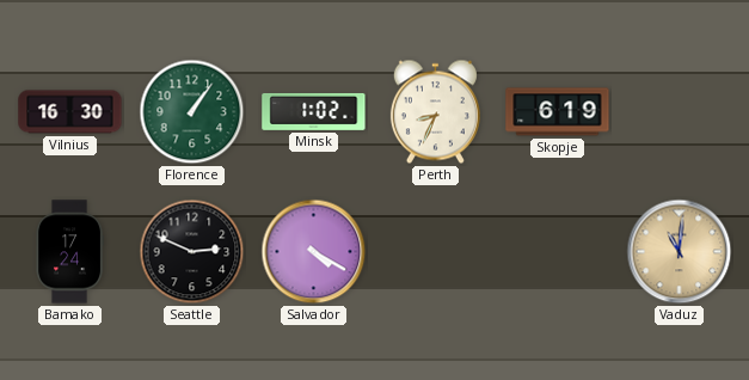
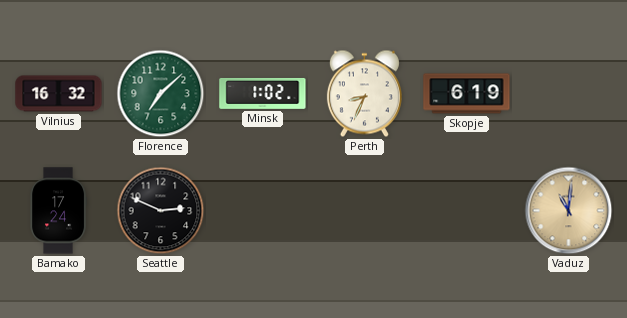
Vilnius: 16:30 -> 16:32
Florence: 1:06 -> 7:08
Salvador: 4:20 -> none
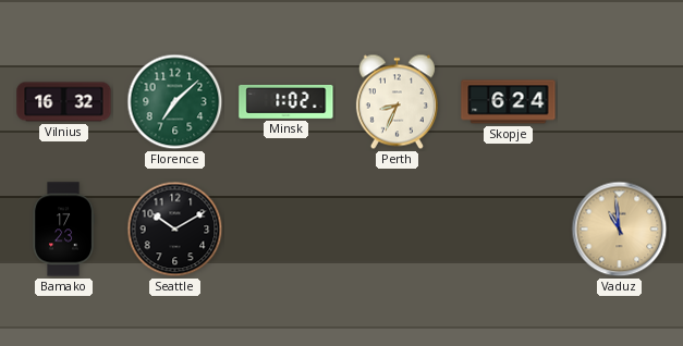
Skopje: 6:19 -> 6:24
Bamako: 17:24 -> 17:23
Seattle: 2:49 -> 10:10
Vaduz: 11:01 -> 10:59
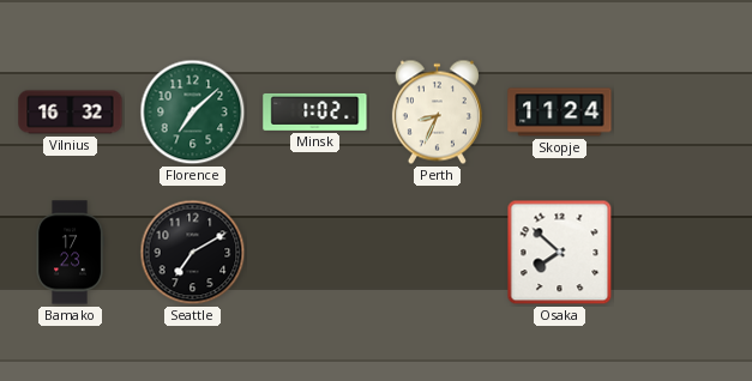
Skopje: 6:24 -> 11:24
Seattle: 10:10 -> 7:10
Osaka: none -> 7:52
Vaduz: 10:59 -> none
